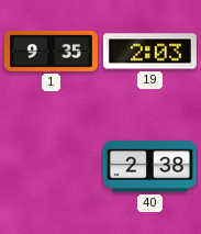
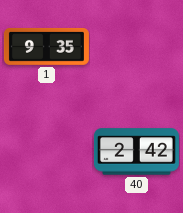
19: 2:03 -> none
40: 2:38 -> 2:42
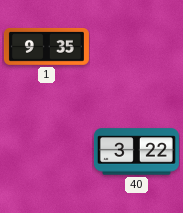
40: 2:42 -> 3:22
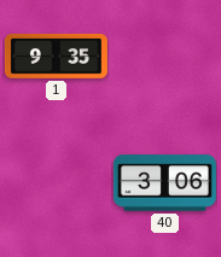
40: 3:22 -> 3:06
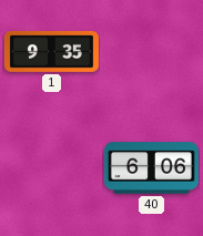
40: 3:06 -> 6:06
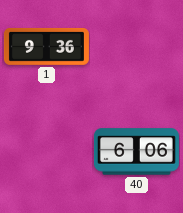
1: 9:35 -> 9:36
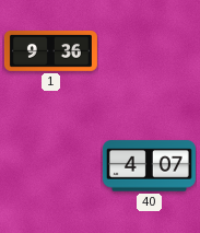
40: 6:06 -> 4:07
